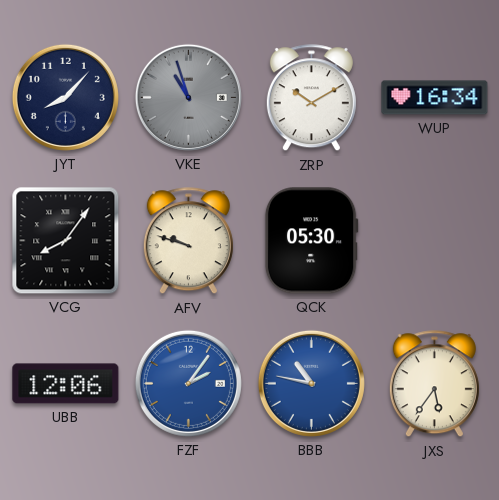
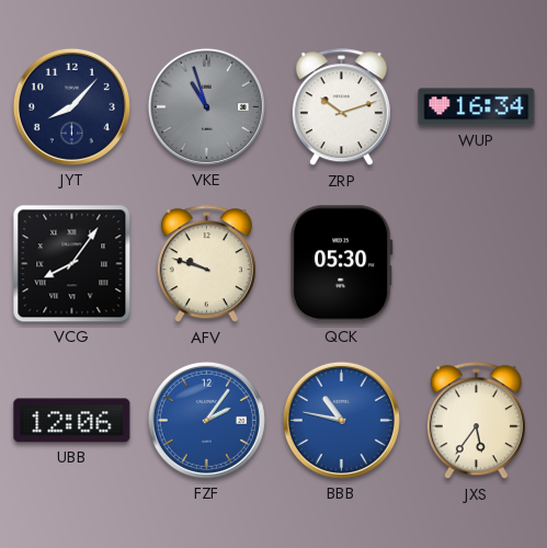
ZRP: 10:10 -> 10:12
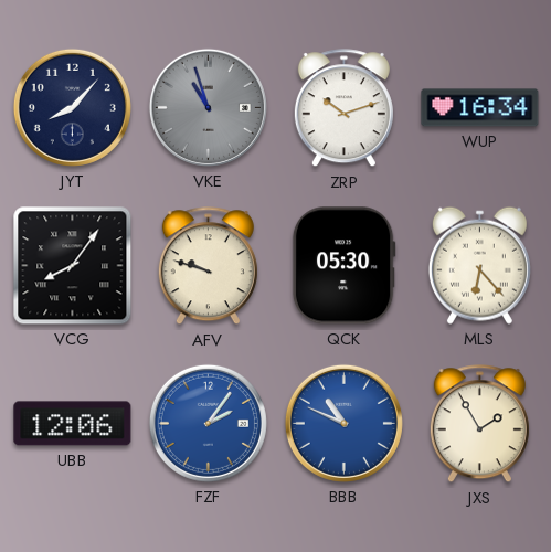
MLS: none -> 6:23
BBB: 10:47 -> 10:49
JXS: 5:36 -> 1:55
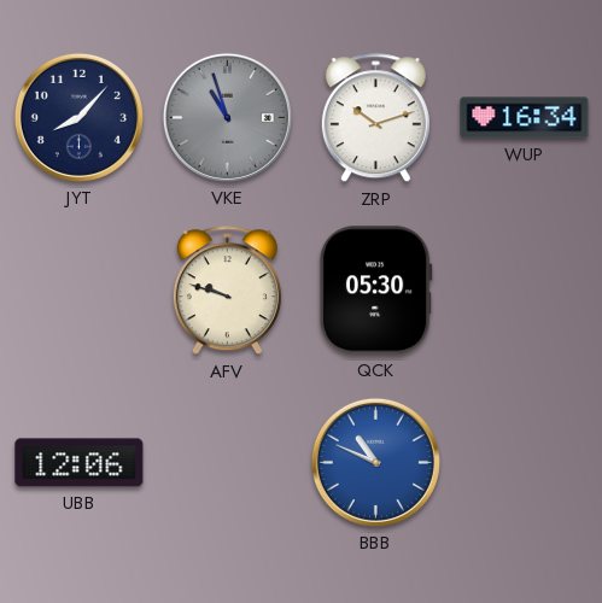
VCG: 8:06 -> none
MLS: 6:23 -> none
FZF: 2:06 -> none
JXS: 1:55 -> none
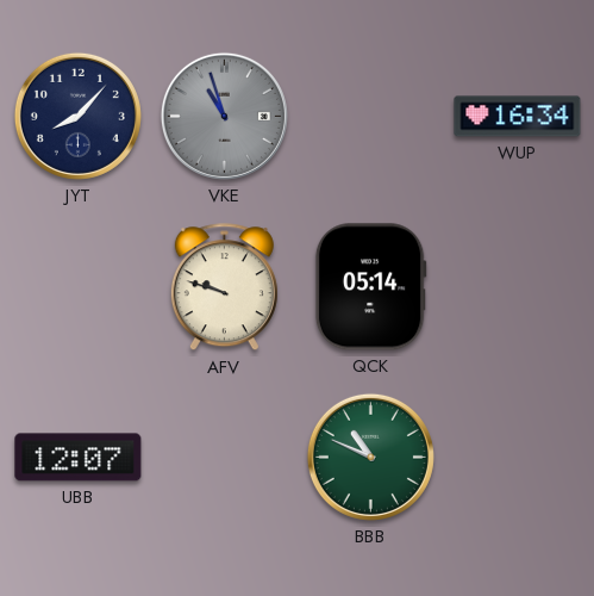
ZRP: 10:12 -> none
QCK: 05:30 -> 05:14
UBB: 12:06 -> 12:07
BBB dial: blue -> green
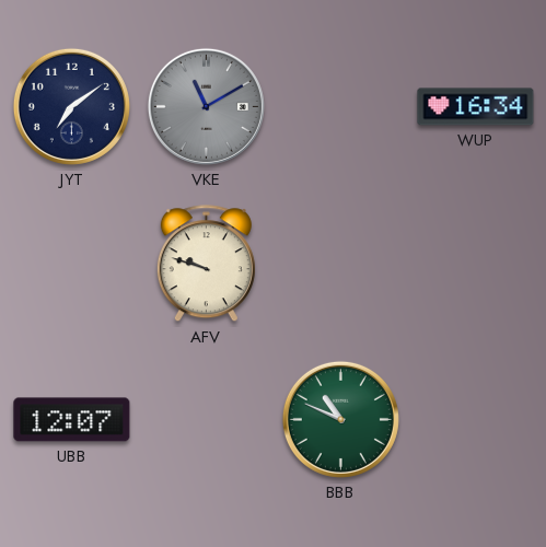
JYT: 8:07 -> 7:09
VKE: 10:57 -> 11:10
QCK: 05:14 -> none
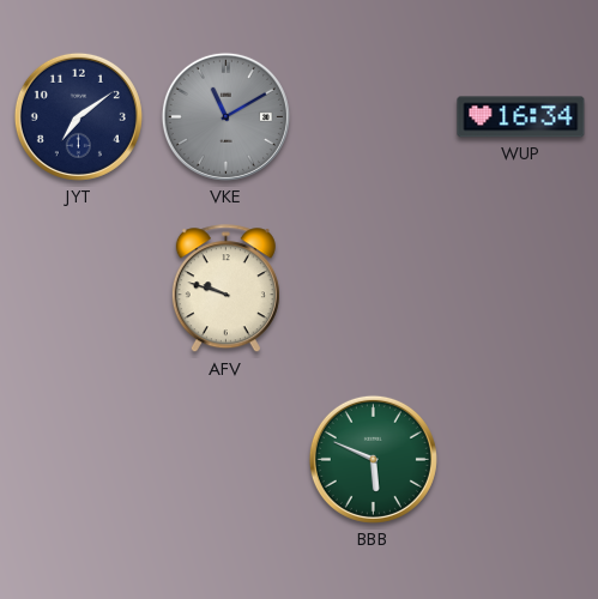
UBB: 12:07 -> none
BBB: 10:49 -> 5:49
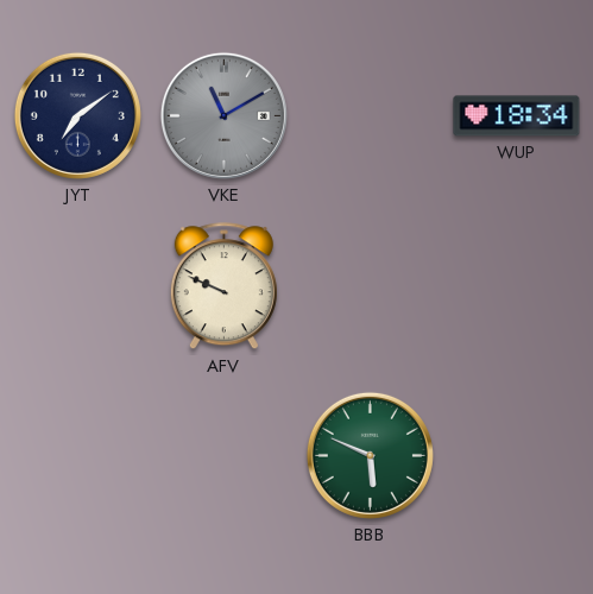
WUP: 16:34 -> 18:34
AFV: 9:48 -> 9:49
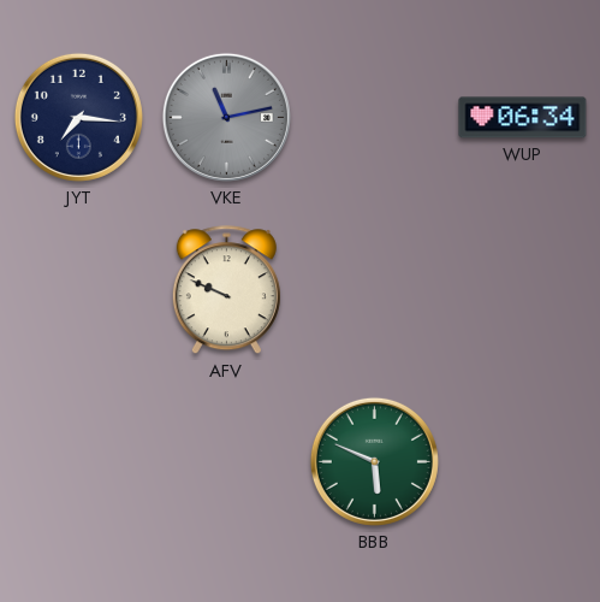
JYT: 7:09 -> 7:16
VKE: 11:10 -> 11:13
WUP: 18:34 -> 06:34
